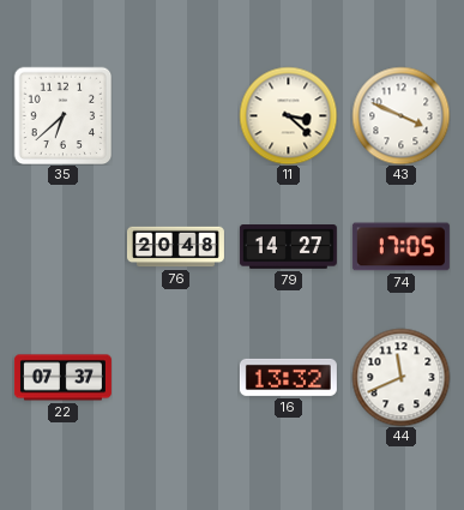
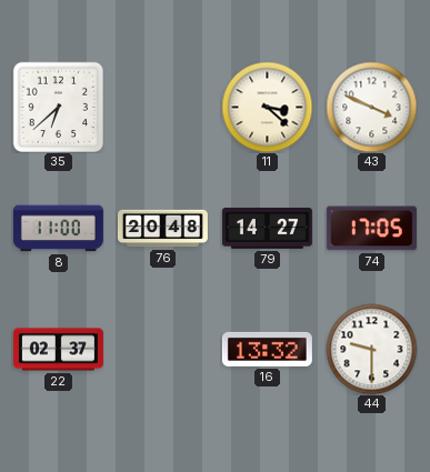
8: none -> 11:00
22: 07:37 -> 02:37
44: 11:41 -> 9:30
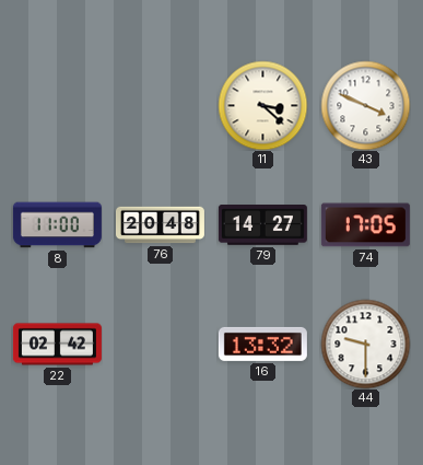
35: 6:38 -> none
22: 02:37 -> 02:42
